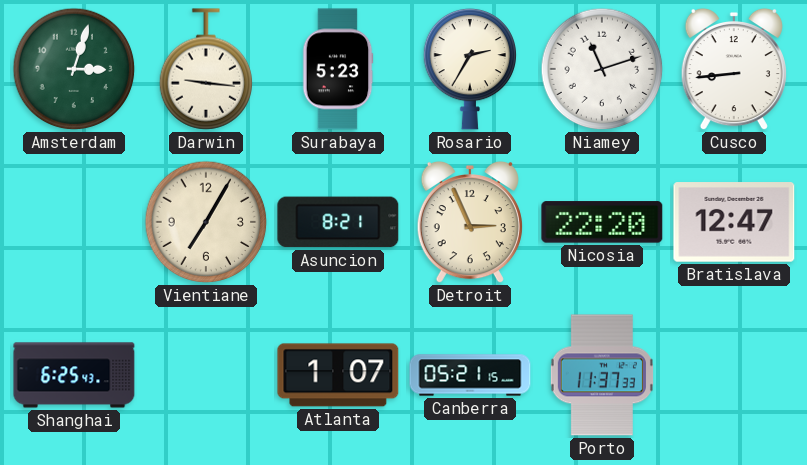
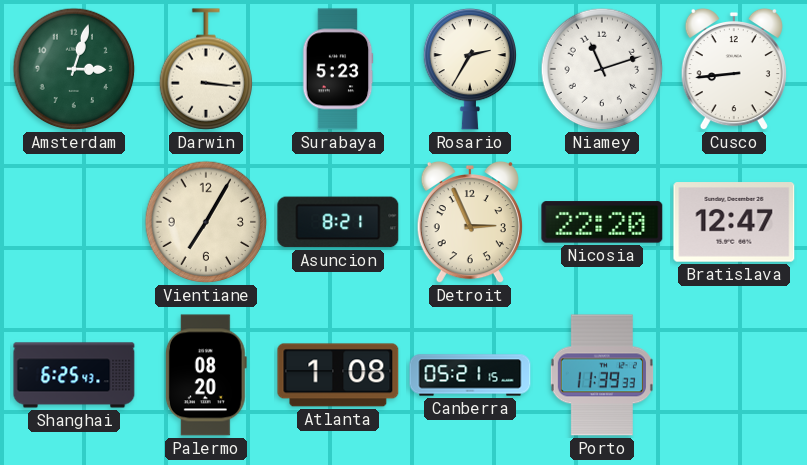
Darwin: 9:16 -> 3:16
Palermo: none -> 08:20
Atlanta: 1:07 -> 1:08
Porto: 11:37 -> 11:39
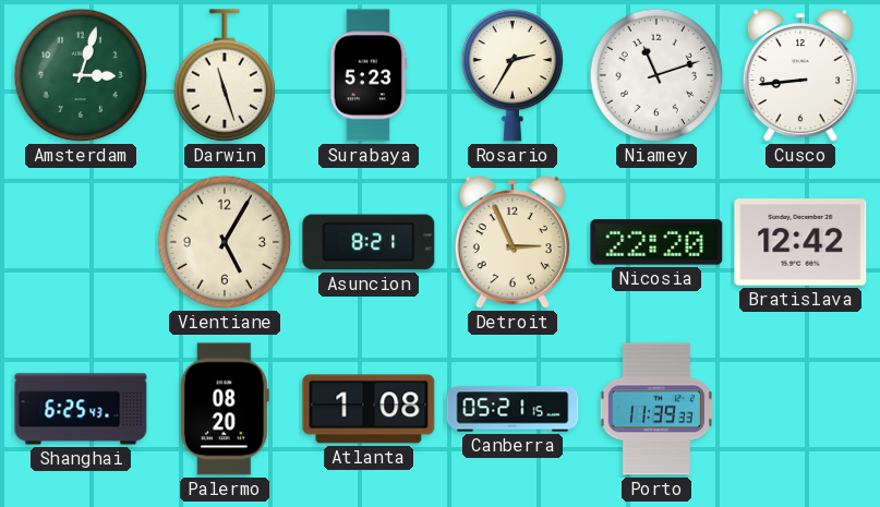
Darwin: 3:16 -> 11:27
Vientiane: 7:05 -> 5:05
Bratislava: 12:47 -> 12:42
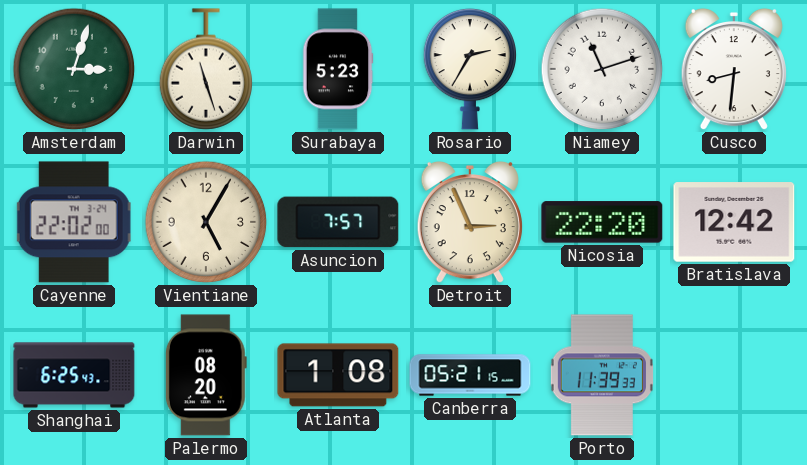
Cusco: 8:44 -> 8:31
Cayenne: none -> 22:02
Asuncion: 8:21 -> 7:57
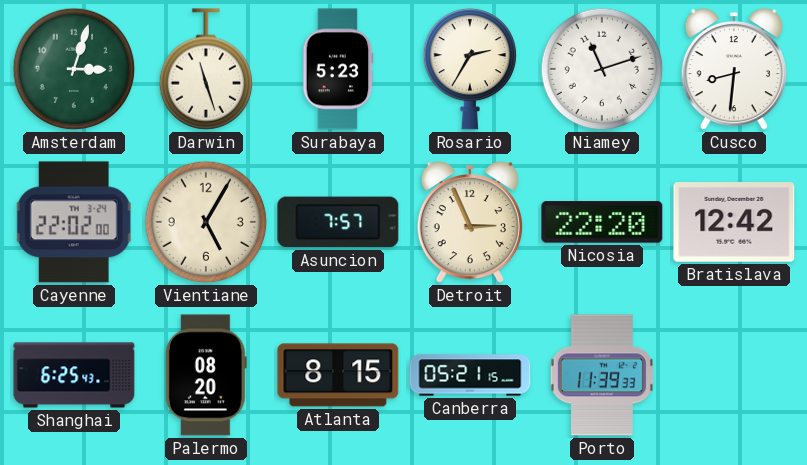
Atlanta: 1:08 -> 8:15
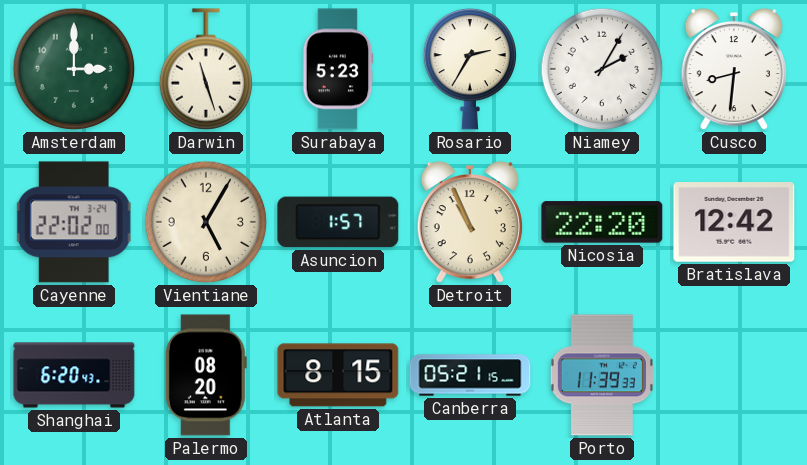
Amsterdam: 3:03 -> 3:00
Niamey: 11:12 -> 2:05
Asuncion: 7:57 -> 1:57
Detroit: 2:56 -> 10:56
Shanghai: 6:25 -> 6:20
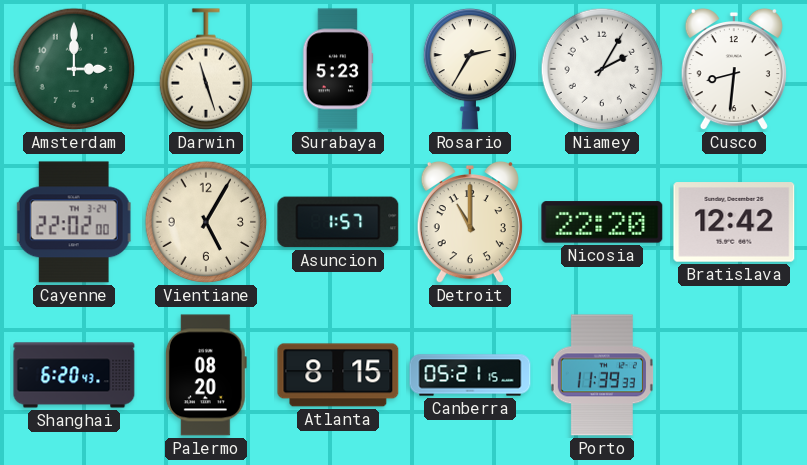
Detroit: 10:56 -> 11:00
